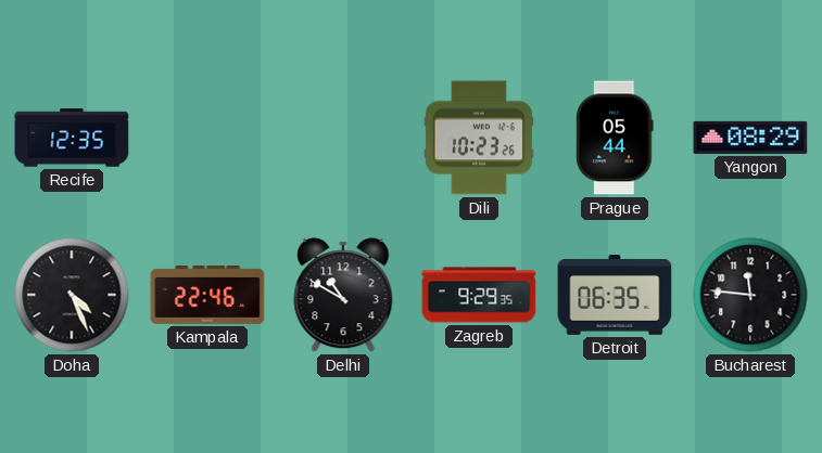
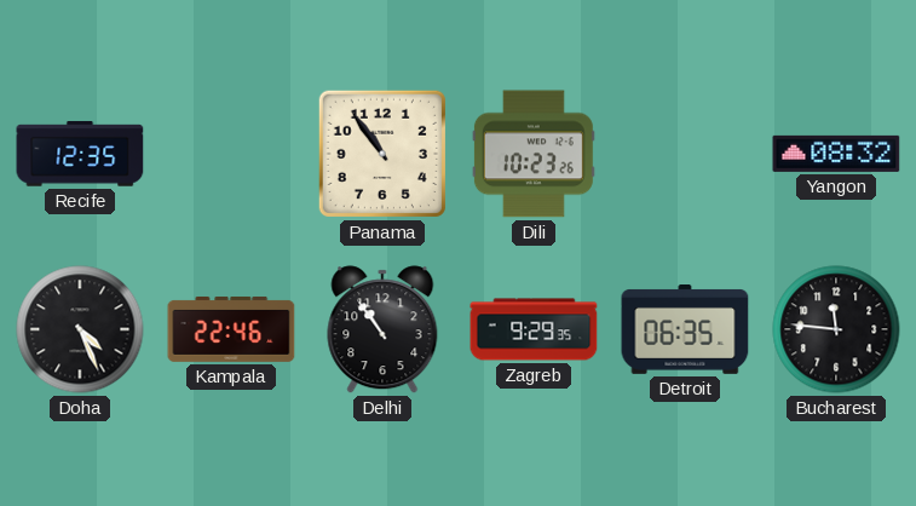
Panama: none -> 10:54
Prague: 05:44 -> none
Yangon: 08:29 -> 08:32
Delhi: 10:50 -> 10:54
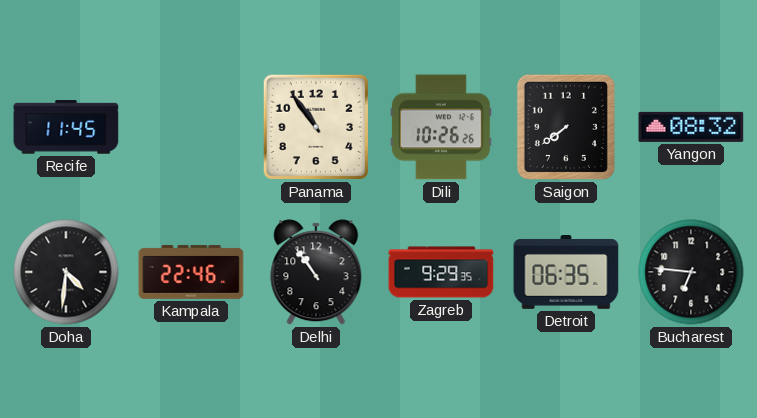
Recife: 12:35 -> 11:45
Dili: 10:23 -> 10:26
Saigon: none -> 7:39
Doha: 4:26 -> 4:31
Bucharest: 11:46 -> 6:46
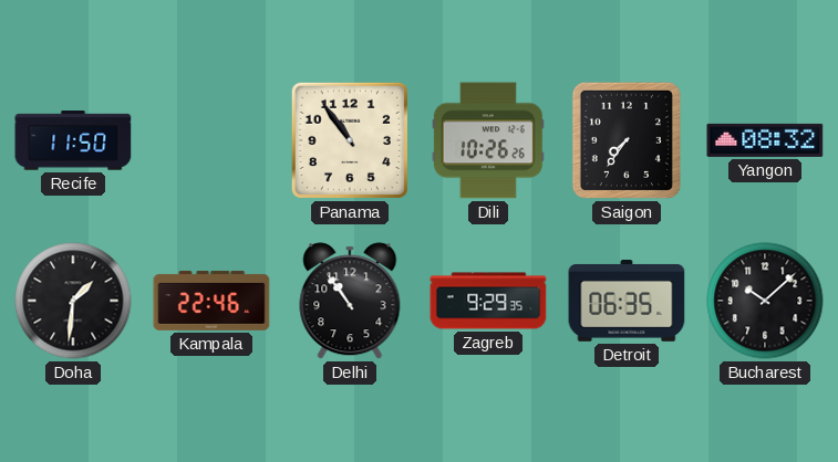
Recife: 11:45 -> 11:50
Saigon: 7:39 -> 7:36
Doha: 4:31 -> 1:31
Bucharest: 6:46 -> 10:08
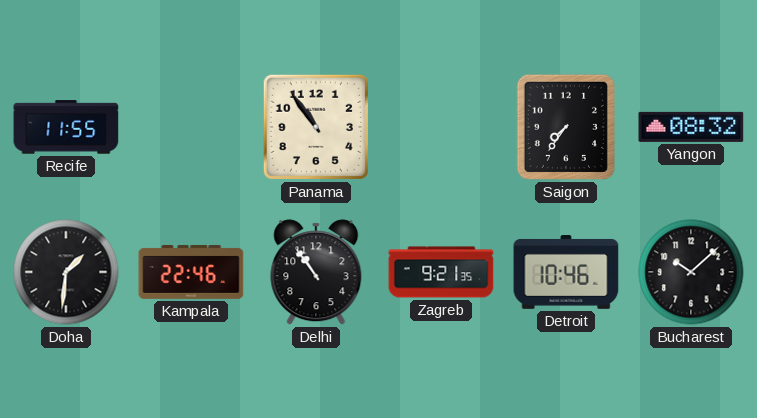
Recife: 11:50 -> 11:55
Dili: 10:26 -> none
Zagreb: 9:29 -> 9:21
Detroit: 06:35 -> 10:46
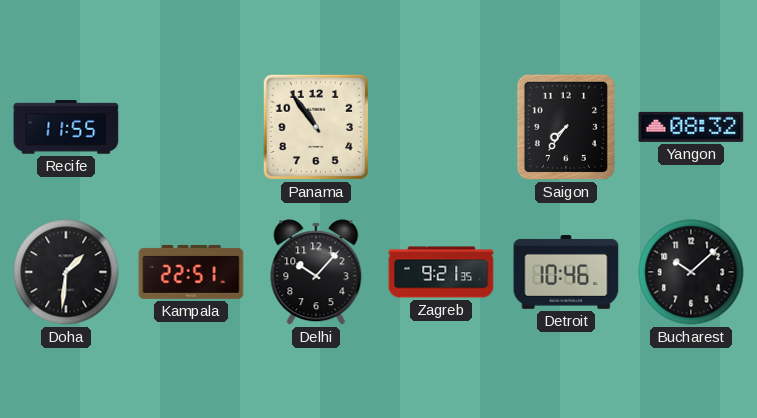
Kampala: 22:46 -> 22:51
Delhi: 10:54 -> 10:07
